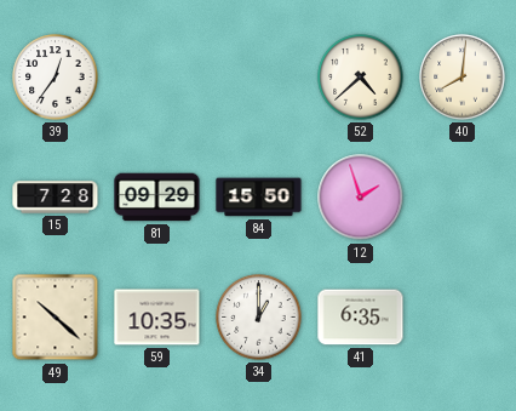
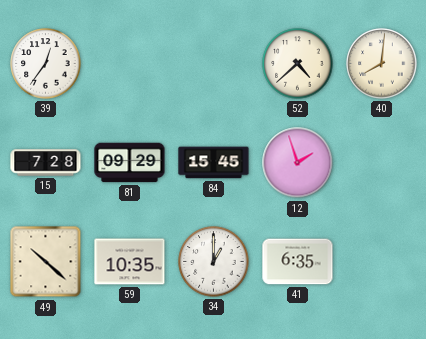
84: 15:50 -> 15:45
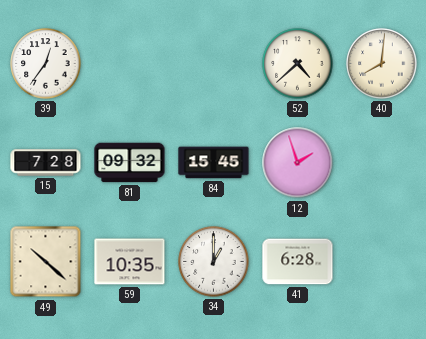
81: 09:29 -> 09:32
41: 6:35 -> 6:28
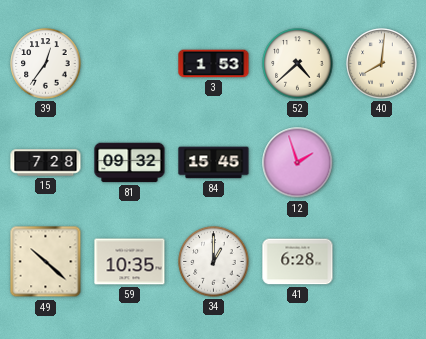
3: none -> 1:53
